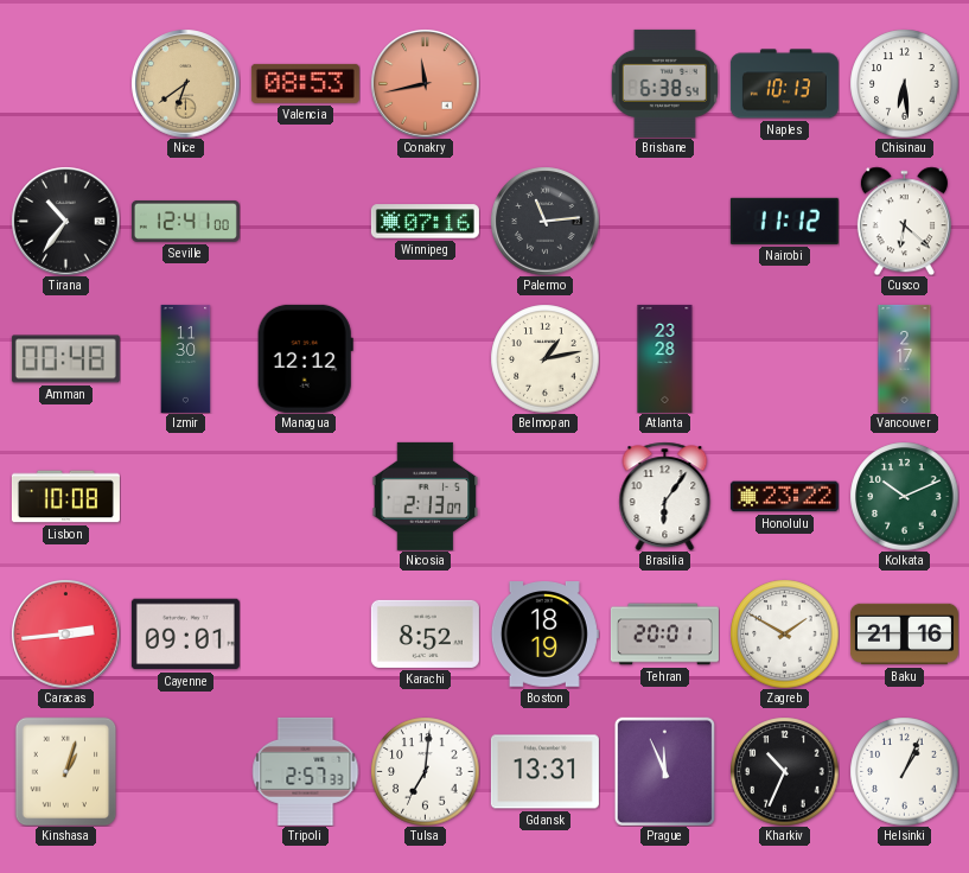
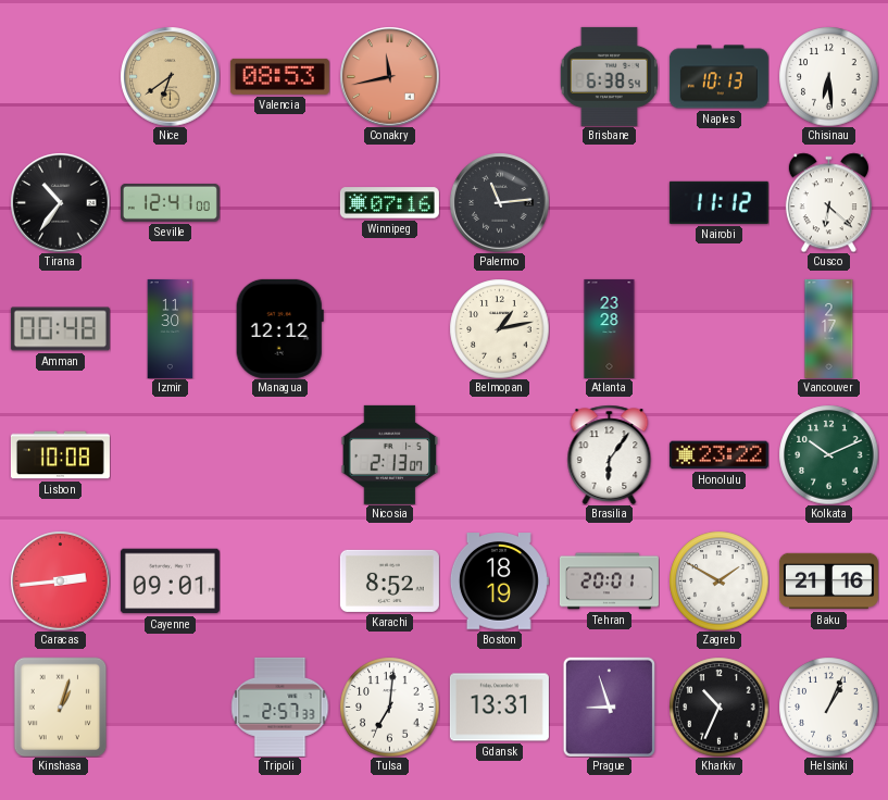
Prague: 11:56 -> 8:57
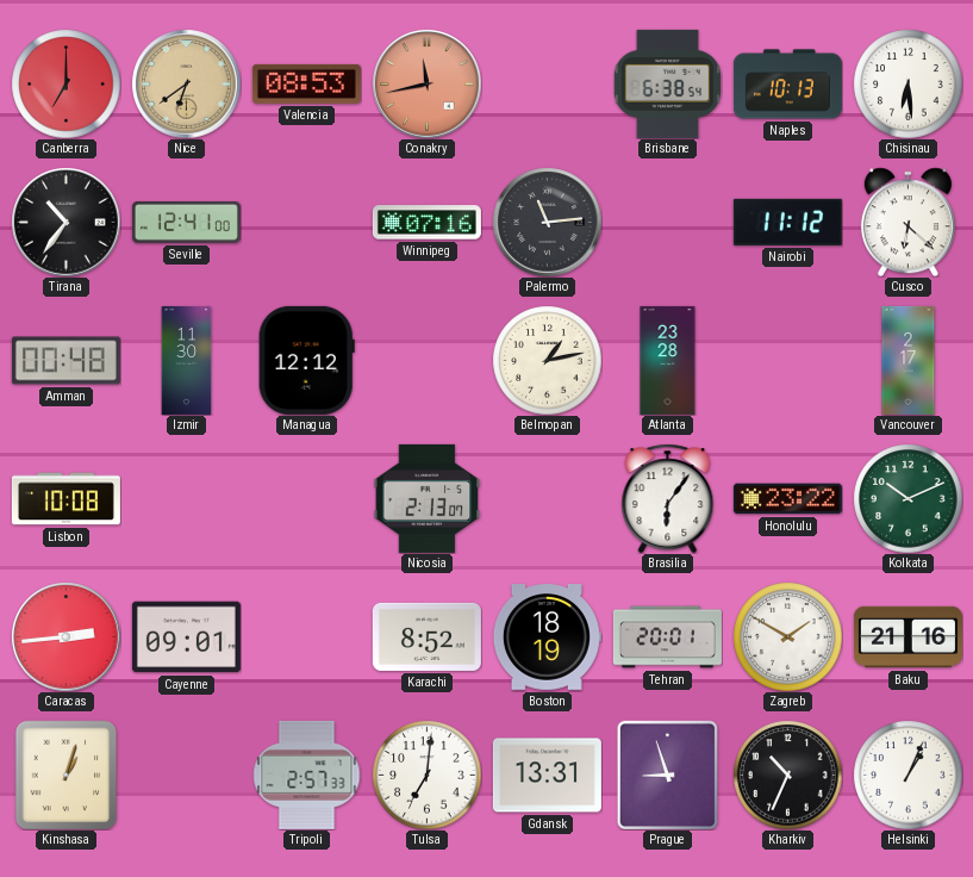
Canberra: none -> 7:00
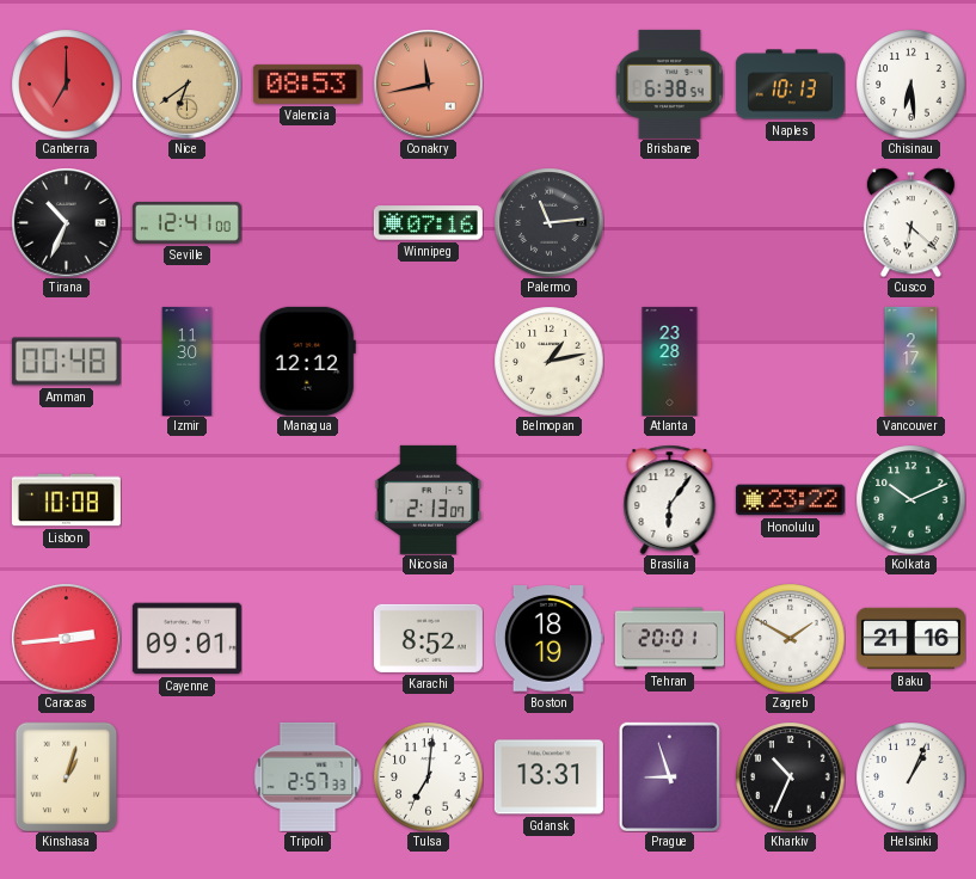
Tirana: 10:36 -> 10:34
Nairobi: 11:12 -> none
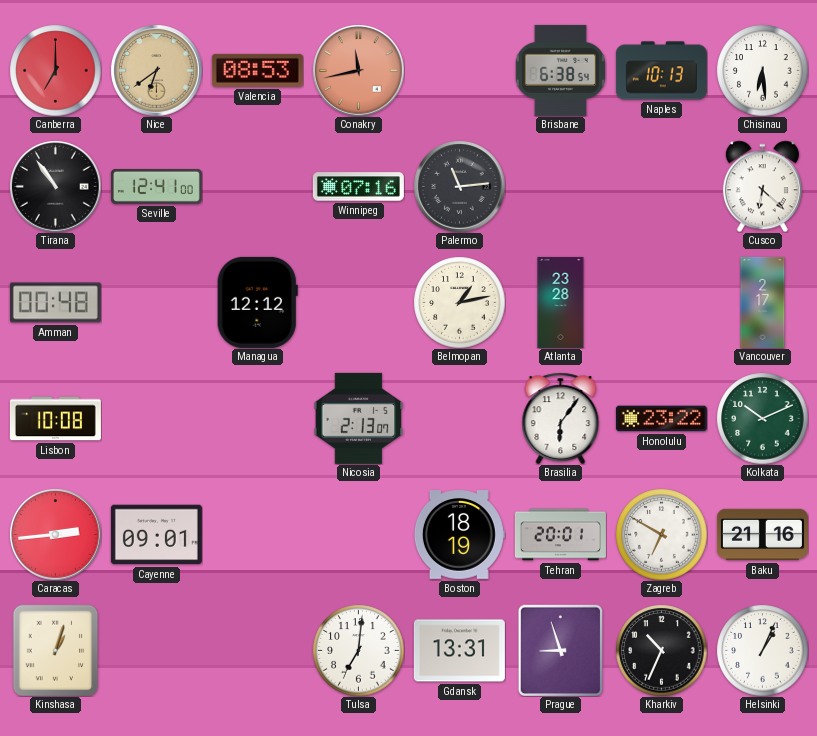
Tirana: 10:34 -> 10:54
Izmir: 11:30 -> none
Karachi: 8:52 -> none
Zagreb: 1:50 -> 6:50
Tripoli: 2:57 -> none
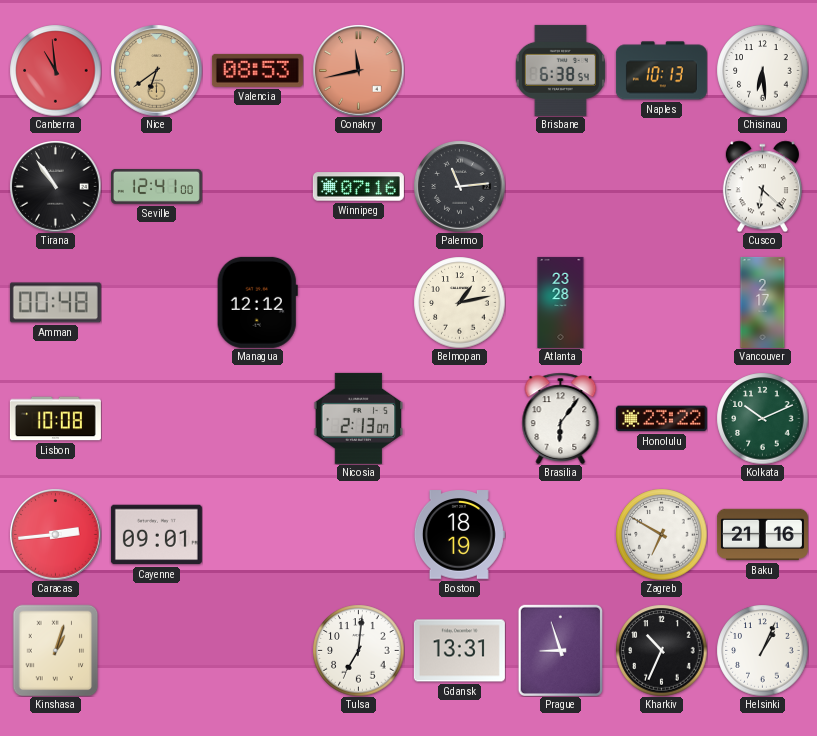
Canberra: 7:00 -> 10:59
Tehran: 20:01 -> none
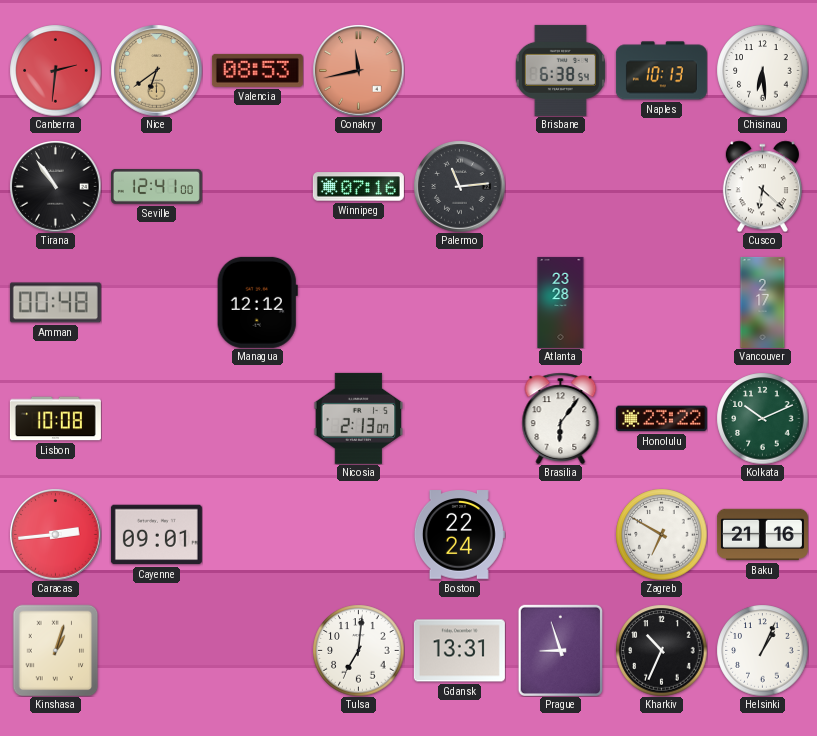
Canberra: 10:59 -> 2:31
Belmopan: 1:13 -> none
Boston: 18:19 -> 22:24
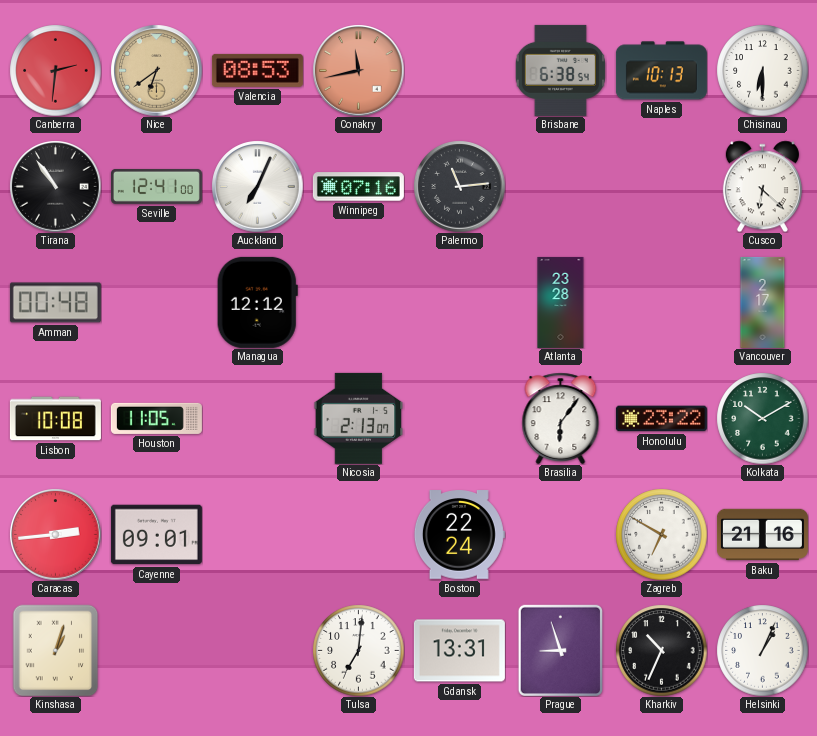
Chisinau: 6:29 -> 6:30
Auckland: none -> 7:04
Houston: none -> 11:05
Kolkata: 10:11 -> 10:10
